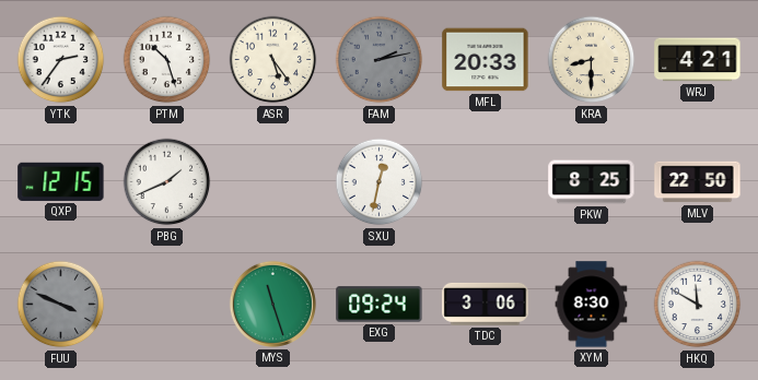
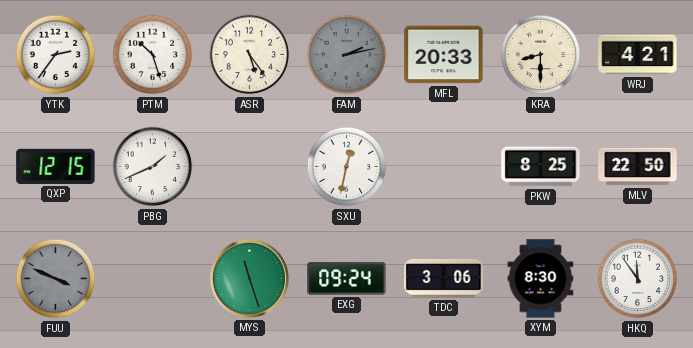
HKQ: 11:50 -> 11:54
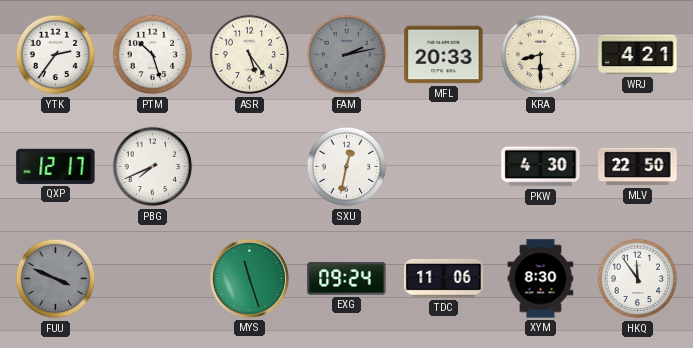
QXP: 12:15 -> 12:17
PBG: 1:41 -> 7:41
PKW: 8:25 -> 4:30
TDC: 3:06 -> 11:06
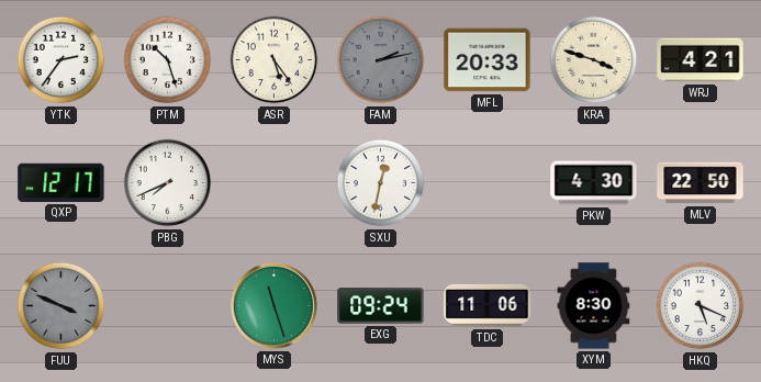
KRA: 8:30 -> 3:48
HKQ: 11:54 -> 5:19
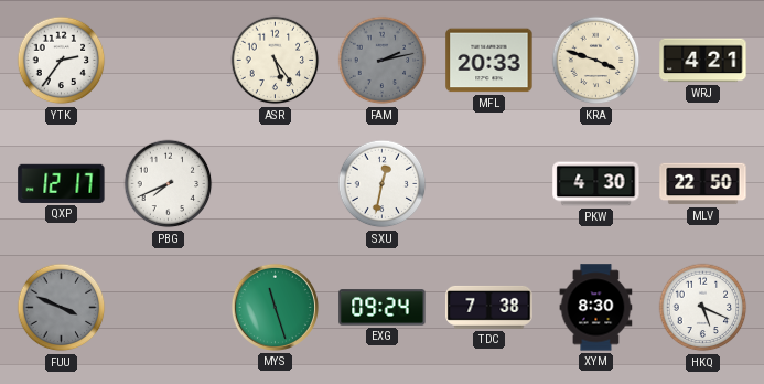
PTM: 10:27 -> none
TDC: 11:06 -> 7:38
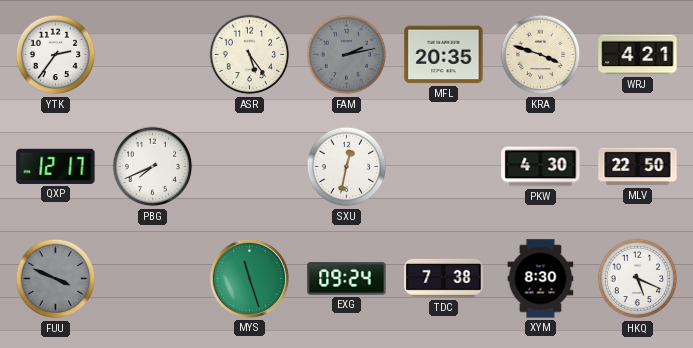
MFL: 20:33 -> 20:35
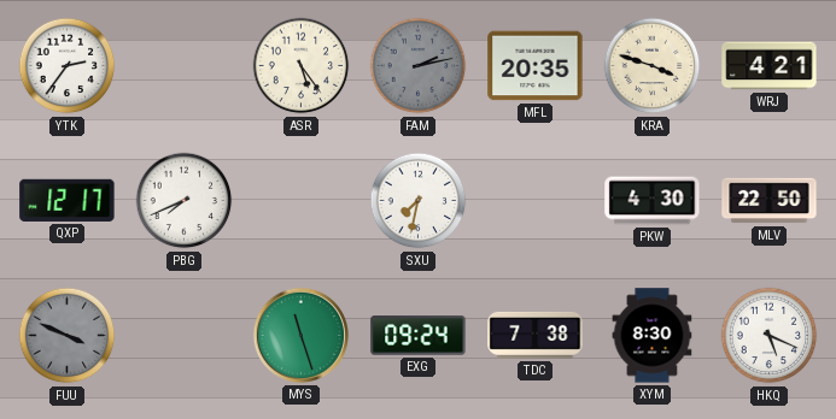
SXU: 12:32 -> 7:32
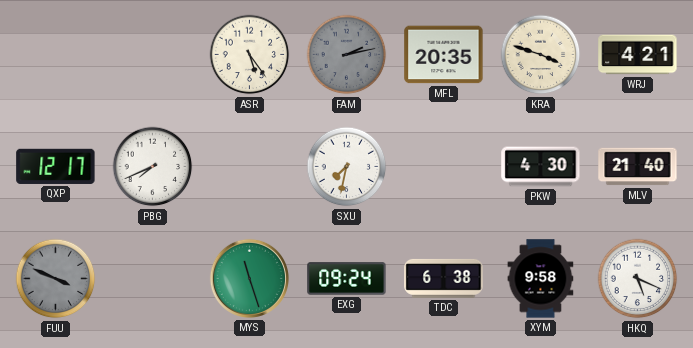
YTK: 2:36 -> none
MLV: 22:50 -> 21:40
TDC: 7:38 -> 6:38
XYM: 8:30 -> 9:58
